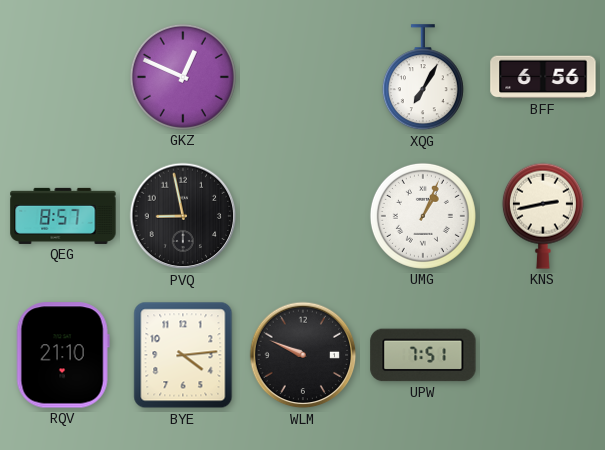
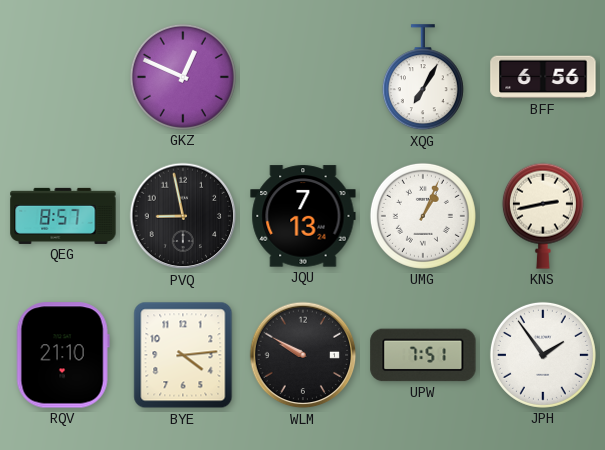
JQU: none -> 7:13
WLM: 9:49 -> 9:50
JPH: none -> 1:54
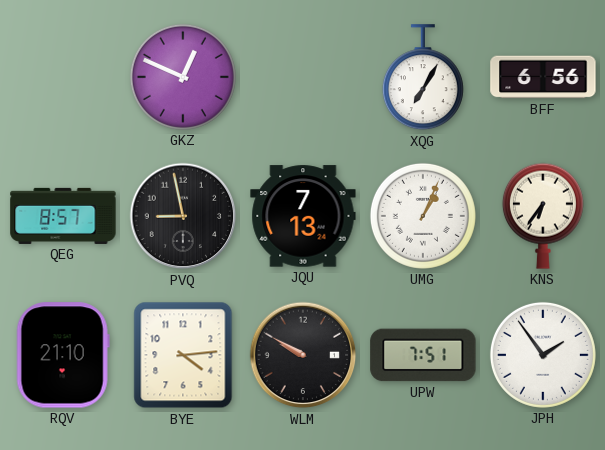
KNS: 2:43 -> 6:36
